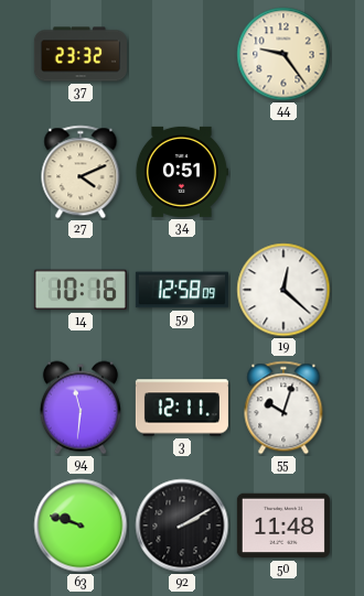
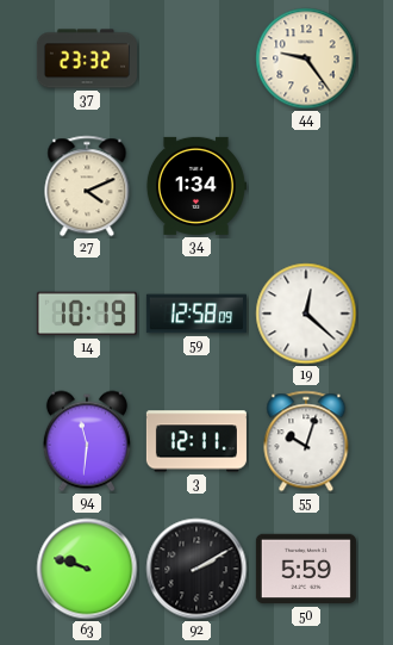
34: 0:51 -> 1:34
14: 10:16 -> 10:19
50: 11:48 -> 5:59
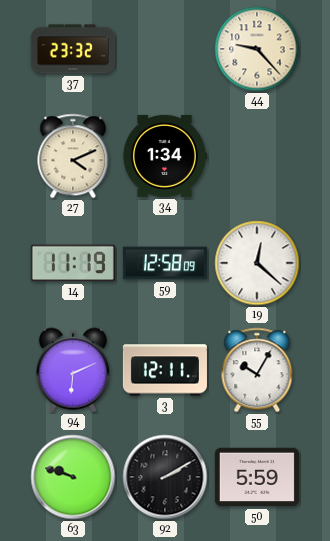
44: 9:24 -> 9:23
14: 10:19 -> 11:19
94: 11:31 -> 6:11
55: 10:03 -> 10:05
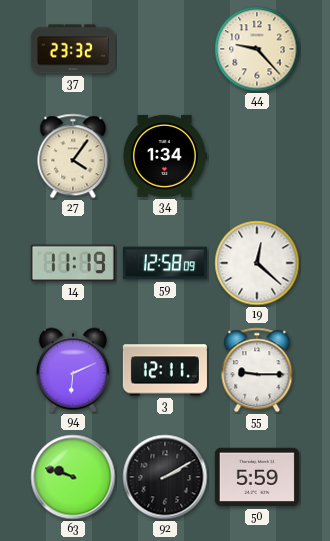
27: 4:11 -> 4:06
55: 10:05 -> 9:15
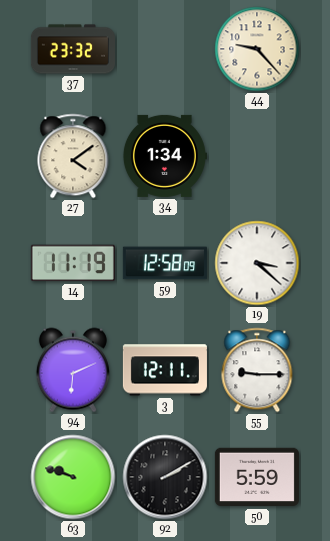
27: 4:06 -> 4:09
19: 12:22 -> 3:22
